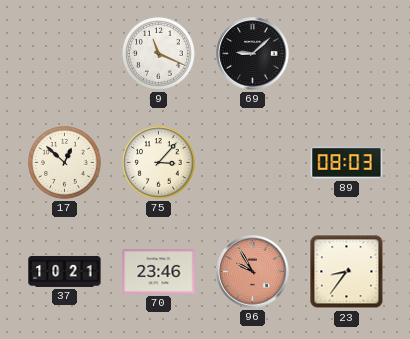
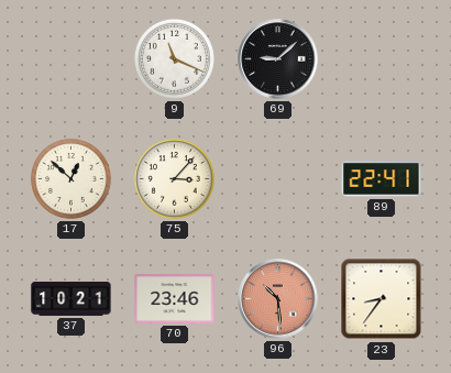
89: 08:03 -> 22:41
96: 9:55 -> 10:29
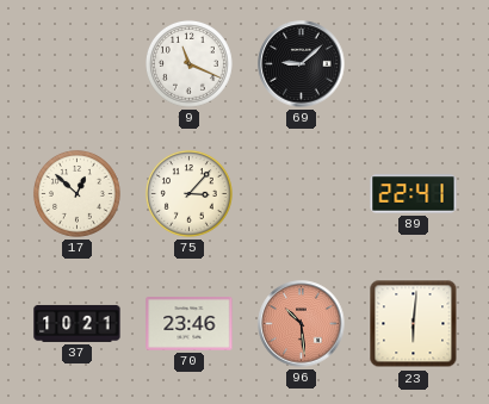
23: 8:36 -> 6:01
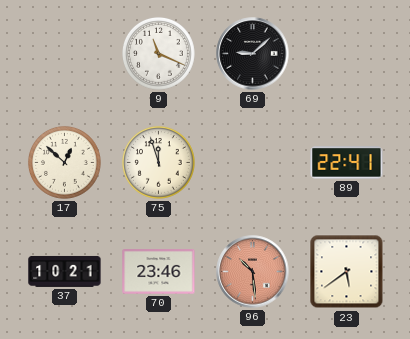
75: 3:07 -> 11:57
23: 6:01 -> 5:39
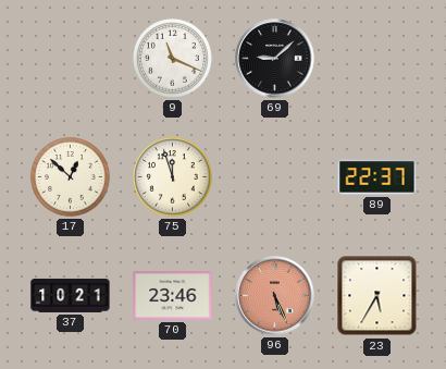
89: 22:41 -> 22:37
96: 10:29 -> 5:26
23: 5:39 -> 5:35
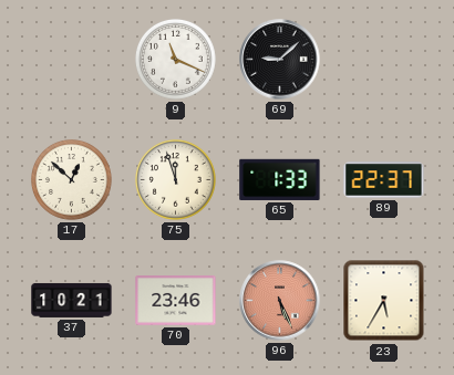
65: none -> 1:33
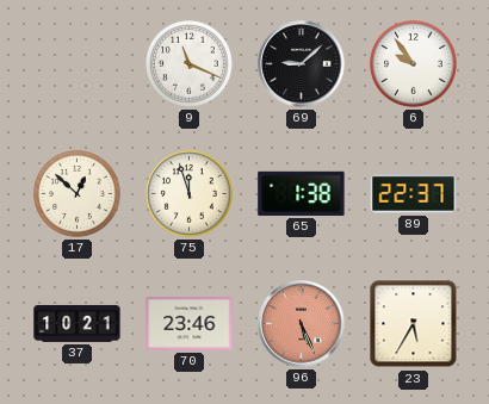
6: none -> 9:54
65: 1:33 -> 1:38
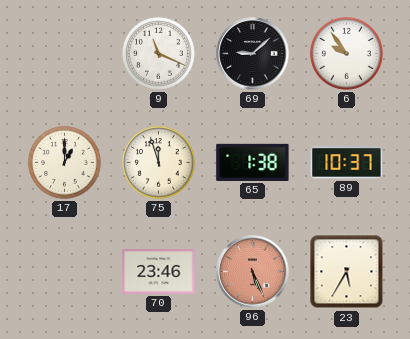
17: 12:52 -> 1:00
89: 22:37 -> 10:37
37: 10:21 -> none
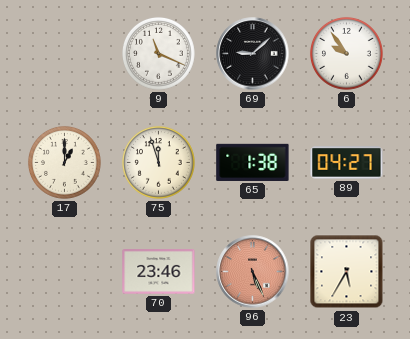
89: 10:37 -> 04:27
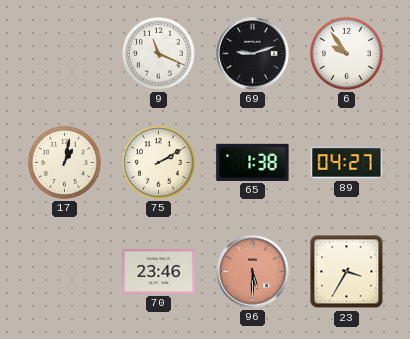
69: 9:08 -> 9:12
17: 1:00 -> 1:02
75: 11:57 -> 2:10
96: 5:26 -> 5:30
23: 5:35 -> 3:35
